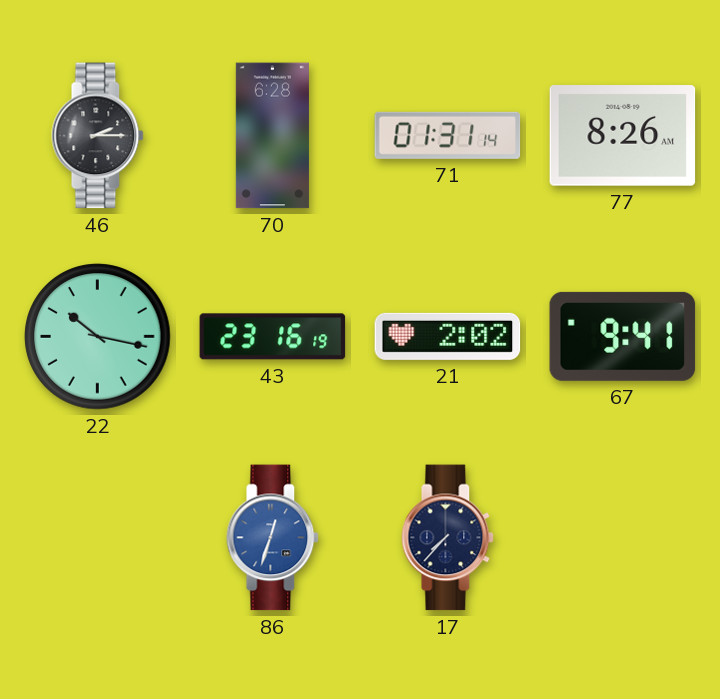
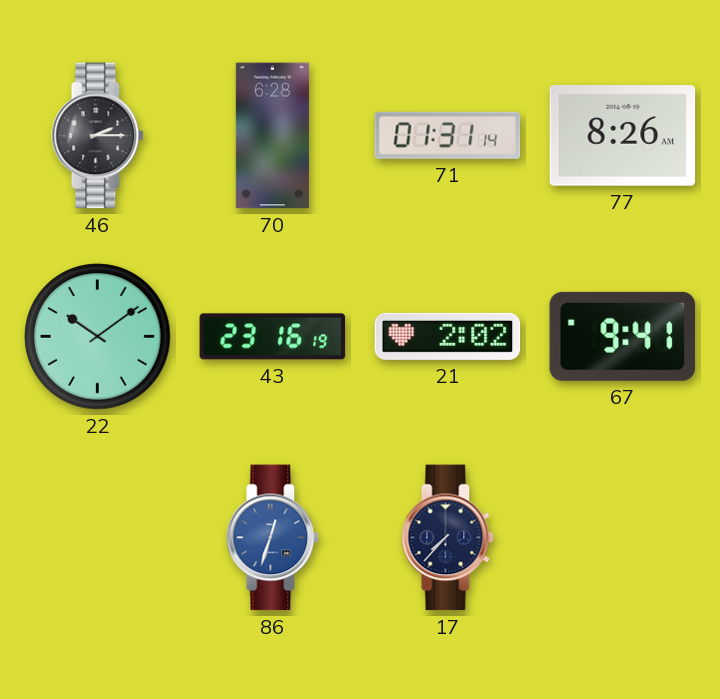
22: 10:17 -> 10:09
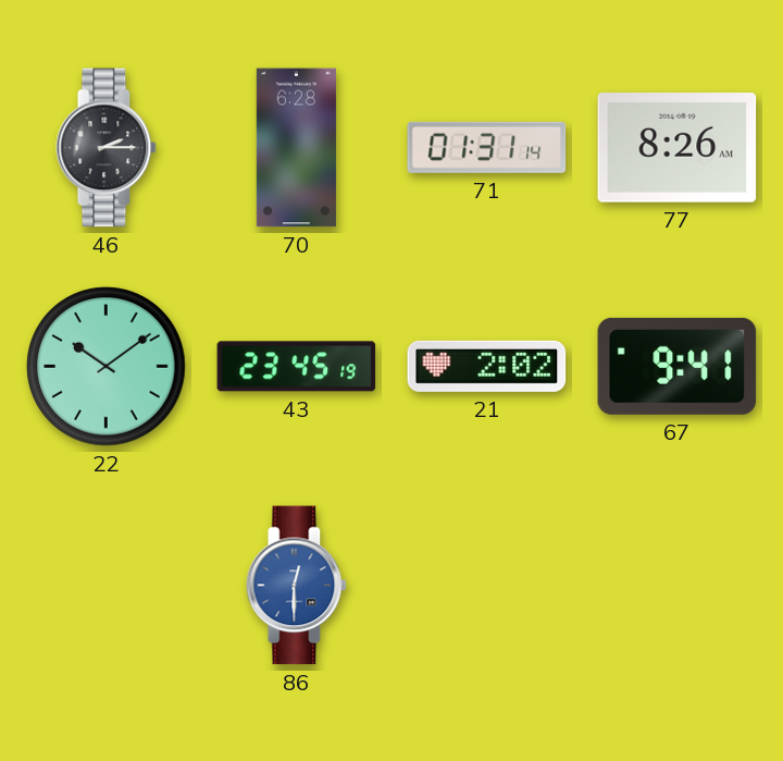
43: 23:16 -> 23:45
86: 12:33 -> 12:30
17: 7:37 -> none
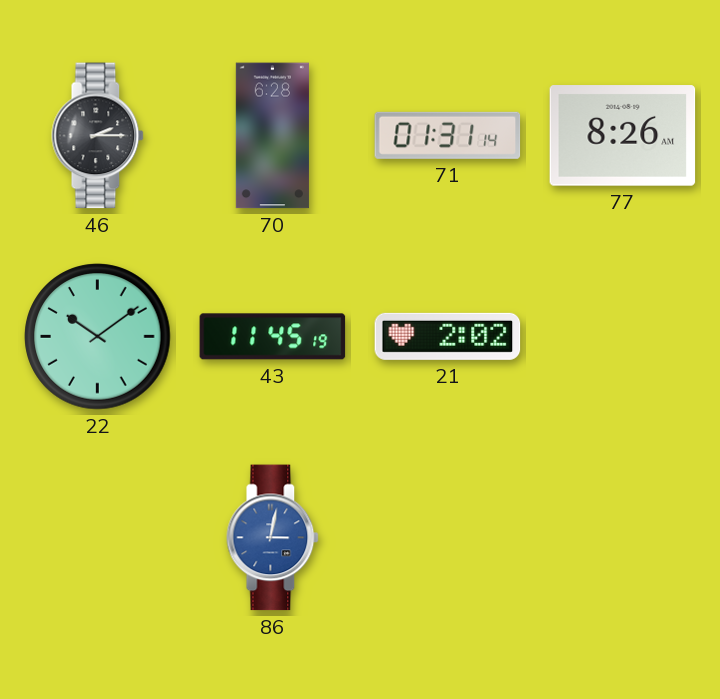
43: 23:45 -> 11:45
67: 9:41 -> none
86: 12:30 -> 3:02
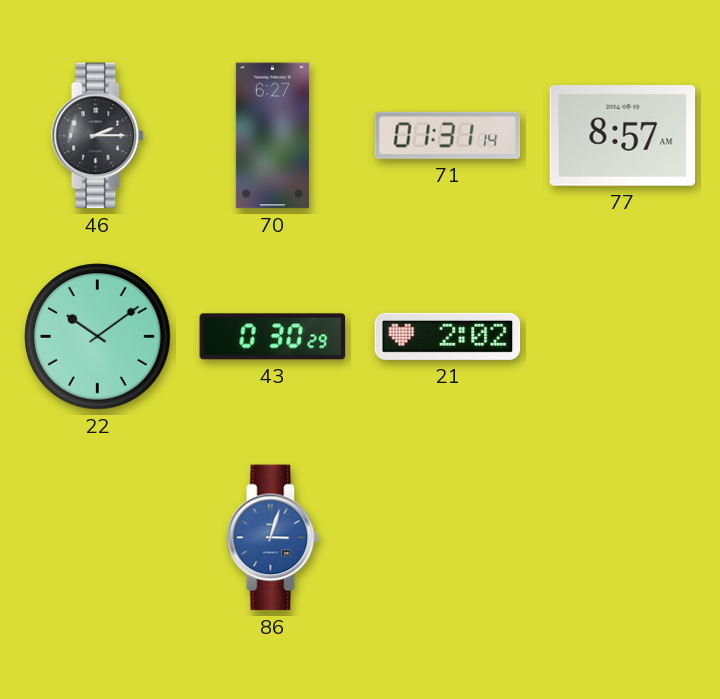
70: 6:28 -> 6:27
77: 8:26 -> 8:57
43: 11:45 -> 0:30
86: 3:02 -> 3:03
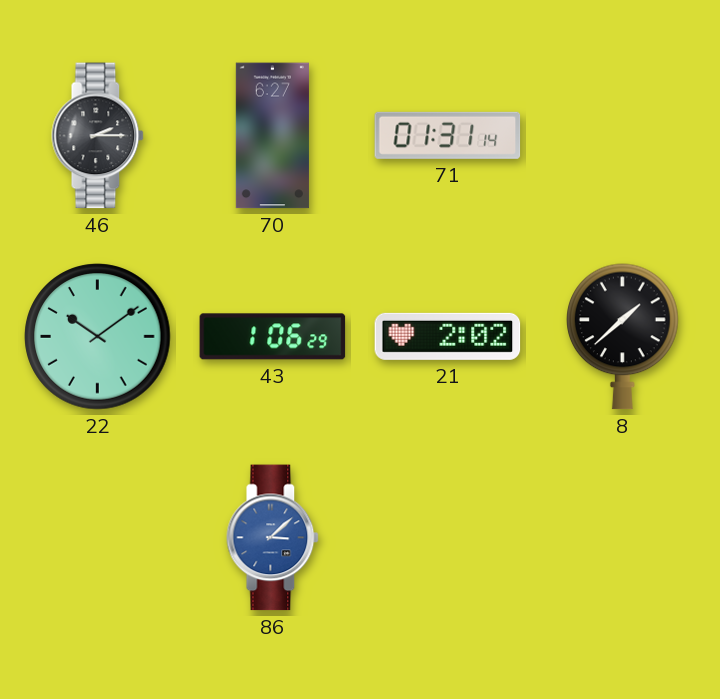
77: 8:57 -> none
43: 0:30 -> 1:06
8: none -> 1:38
86: 3:03 -> 3:08
